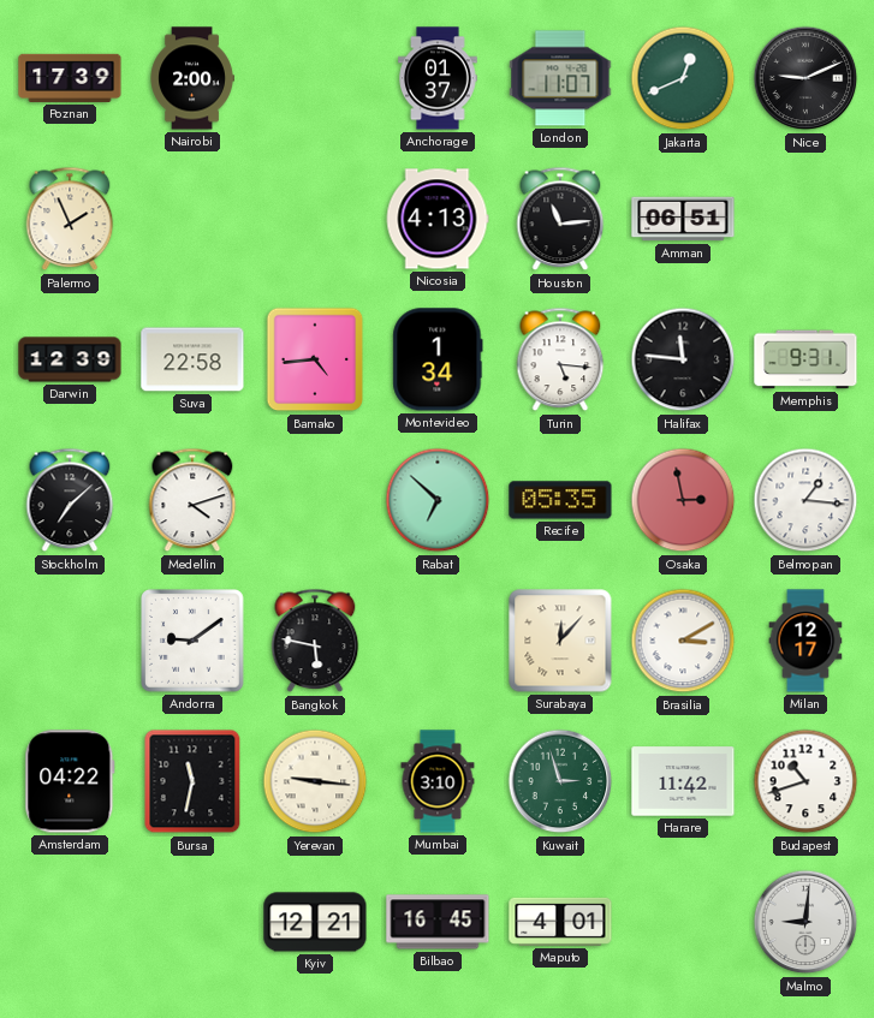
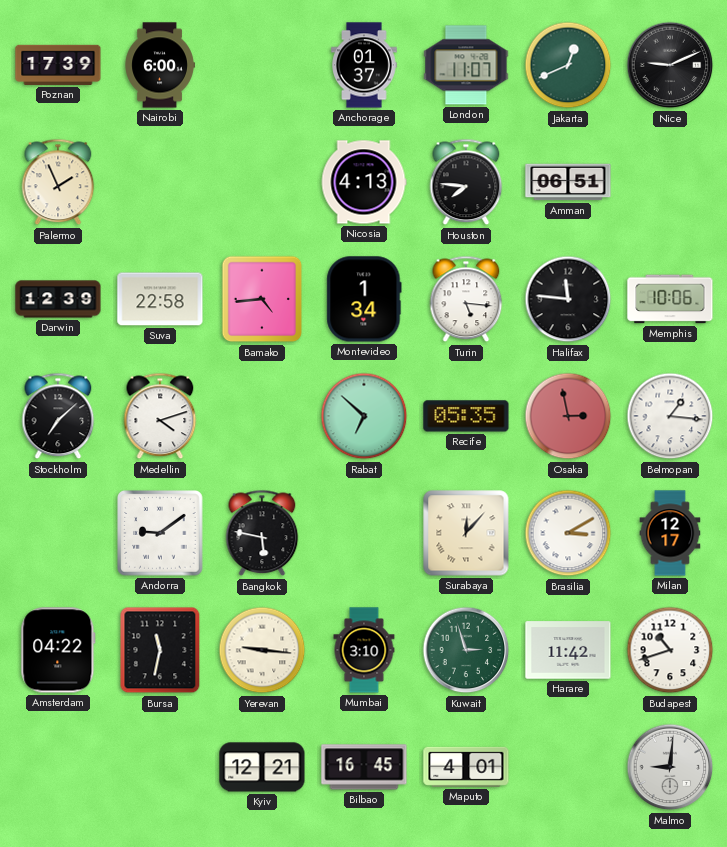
Nairobi: 2:00 -> 6:00
Houston: 11:14 -> 7:46
Memphis: 9:31 -> 10:06
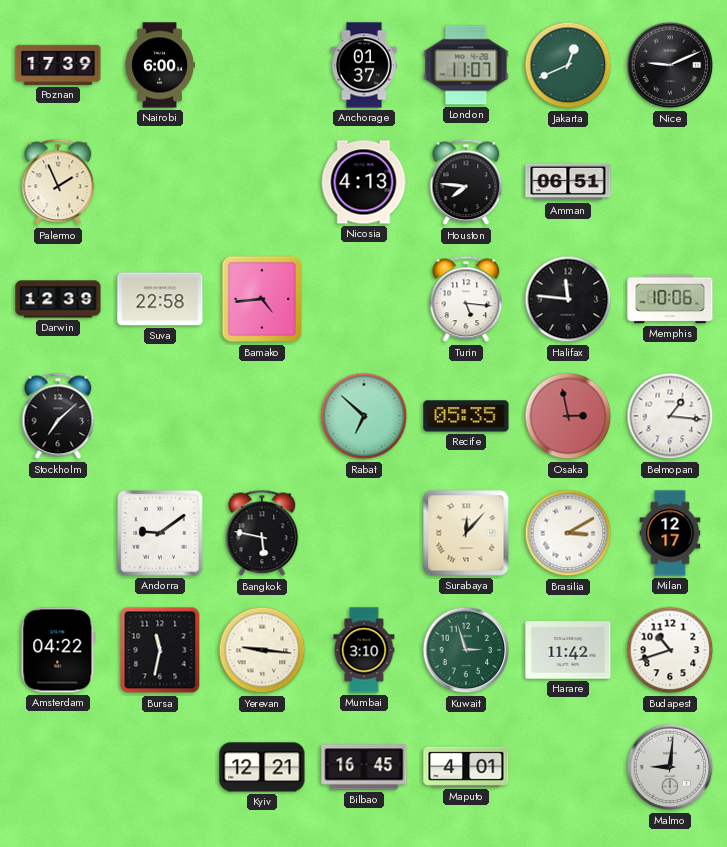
Montevideo: 1:34 -> none
Medellin: 4:12 -> none
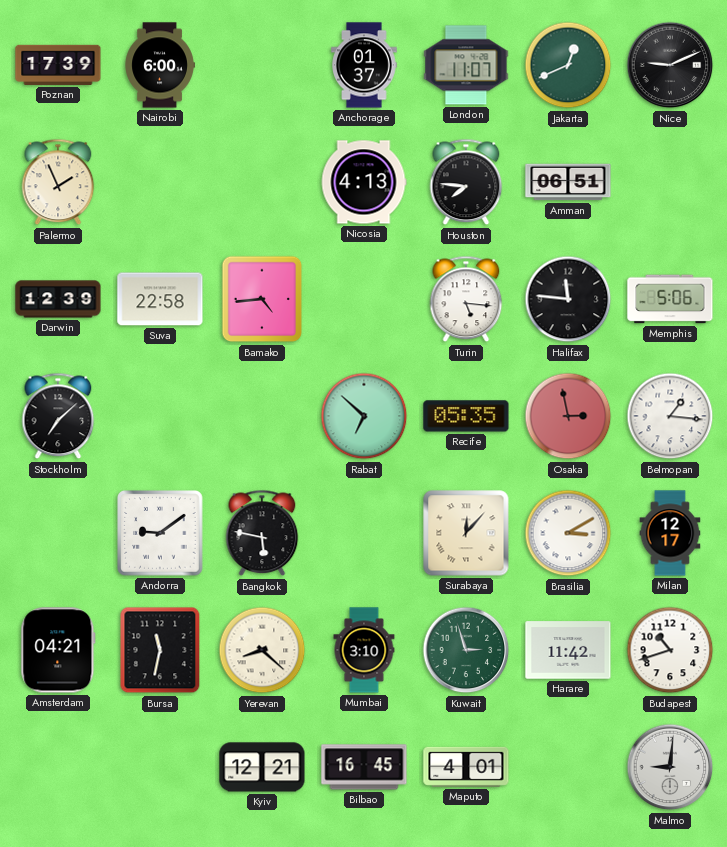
Memphis: 10:06 -> 5:06
Amsterdam: 04:22 -> 04:21
Yerevan: 9:16 -> 8:22
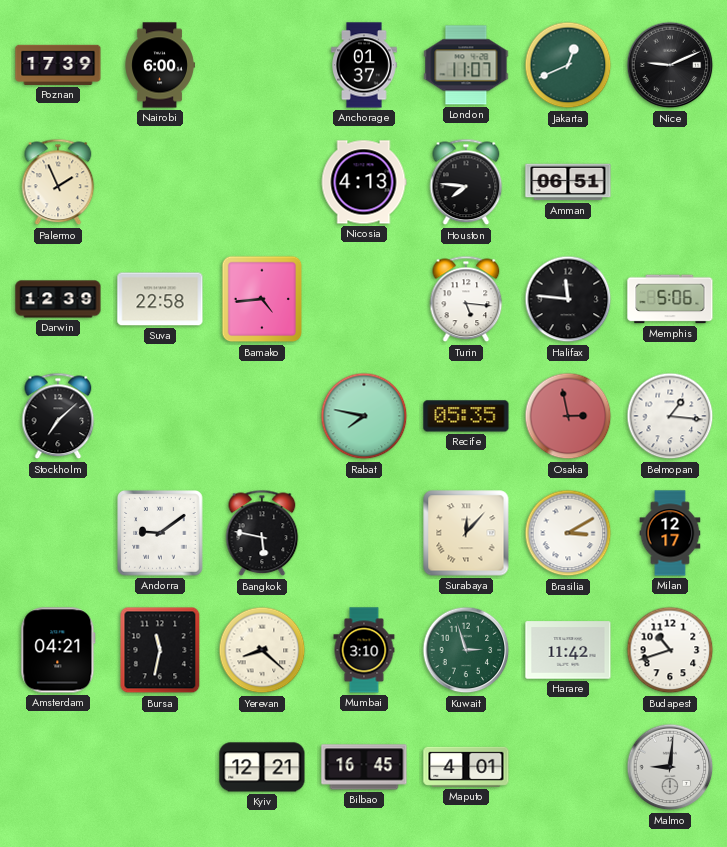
Rabat: 6:52 -> 7:47
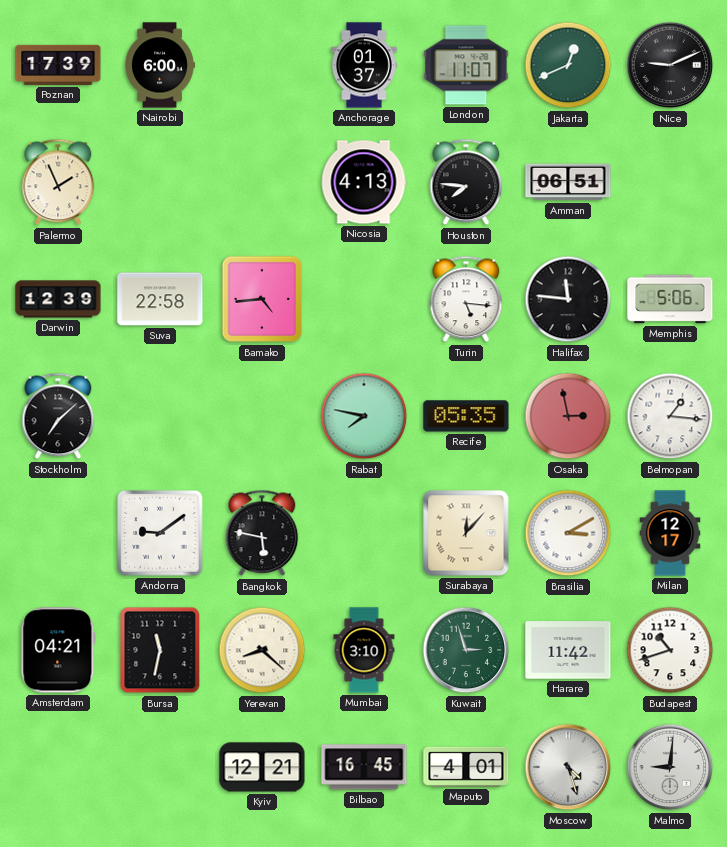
Moscow: none -> 4:27
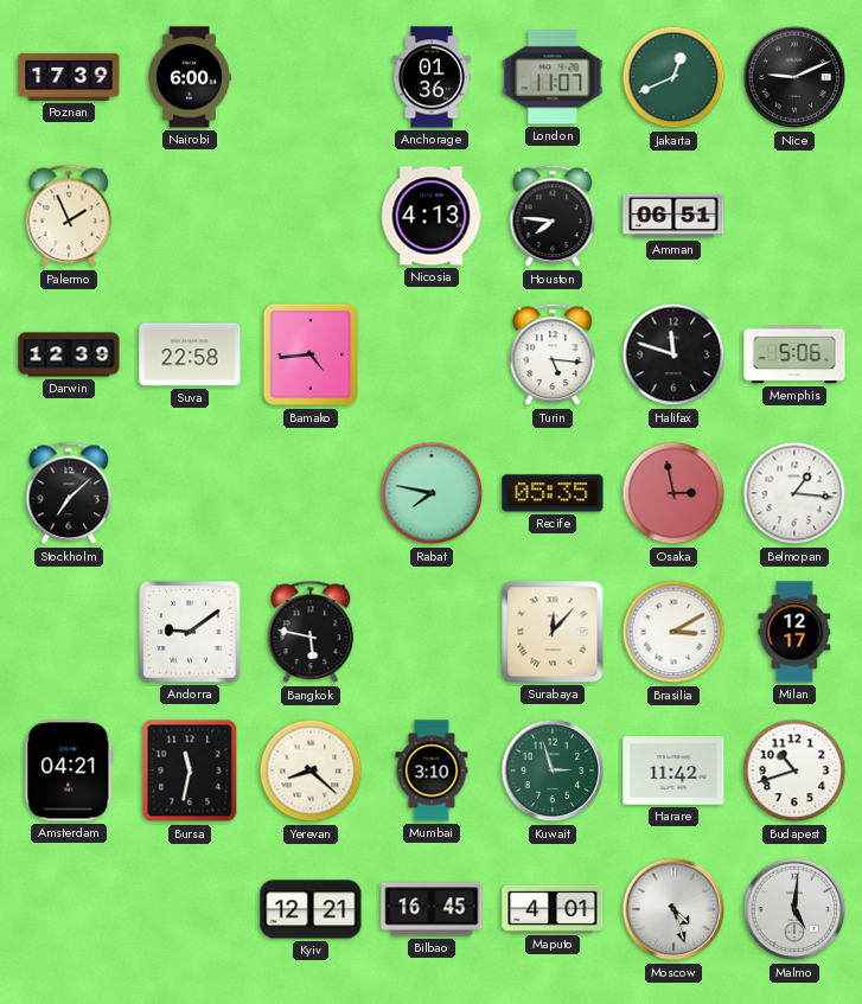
Anchorage: 01:37 -> 01:36
Halifax: 11:46 -> 11:48
Malmo: 9:01 -> 5:01
